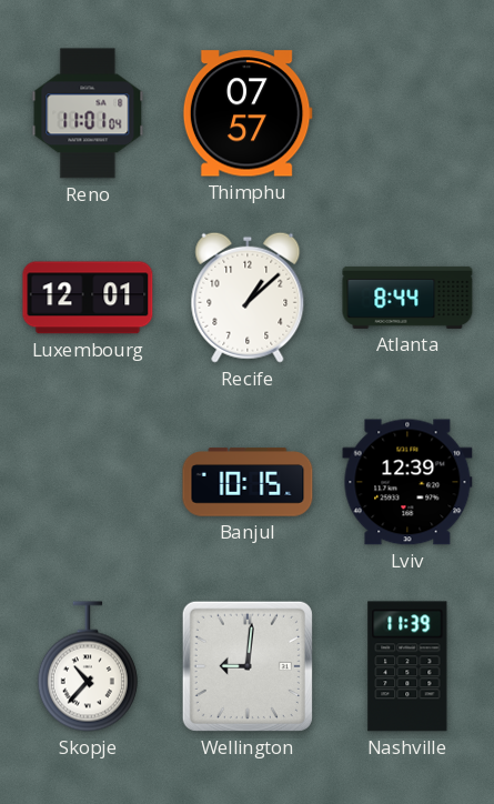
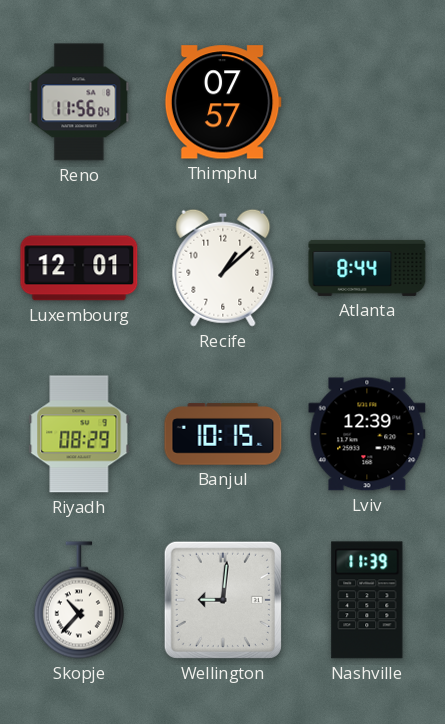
Reno: 11:01 -> 11:56
Riyadh: none -> 08:29
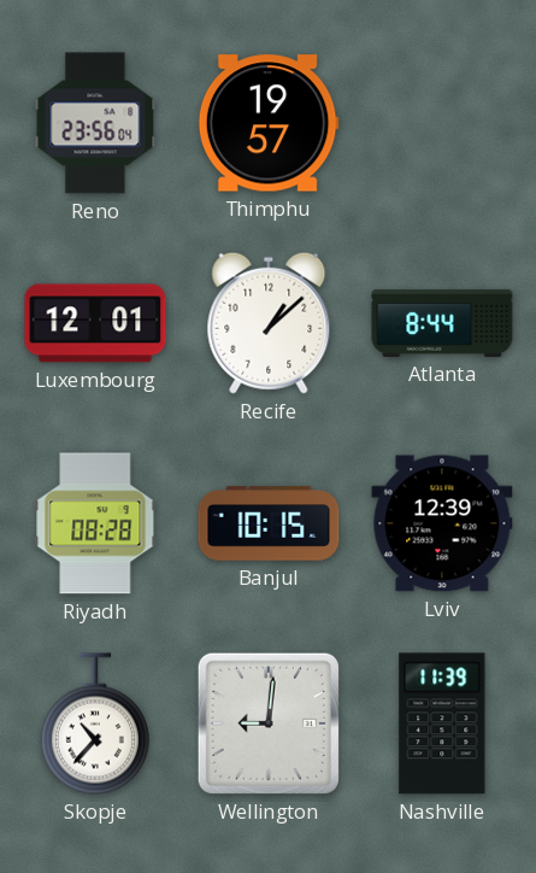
Reno: 11:56 -> 23:56
Thimphu: 07:57 -> 19:57
Riyadh: 08:29 -> 08:28
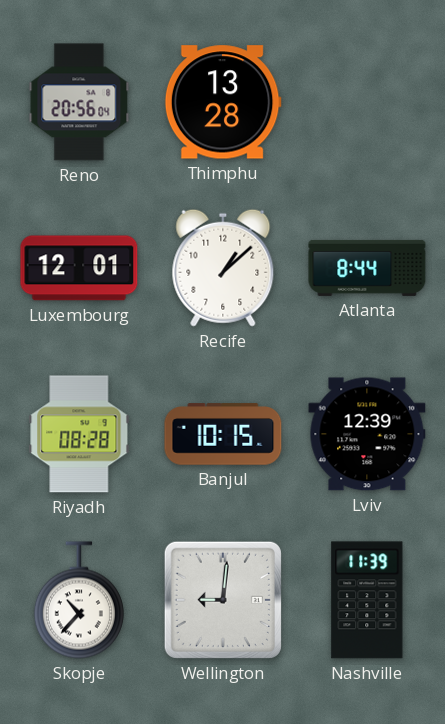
Reno: 23:56 -> 20:56
Thimphu: 19:57 -> 13:28
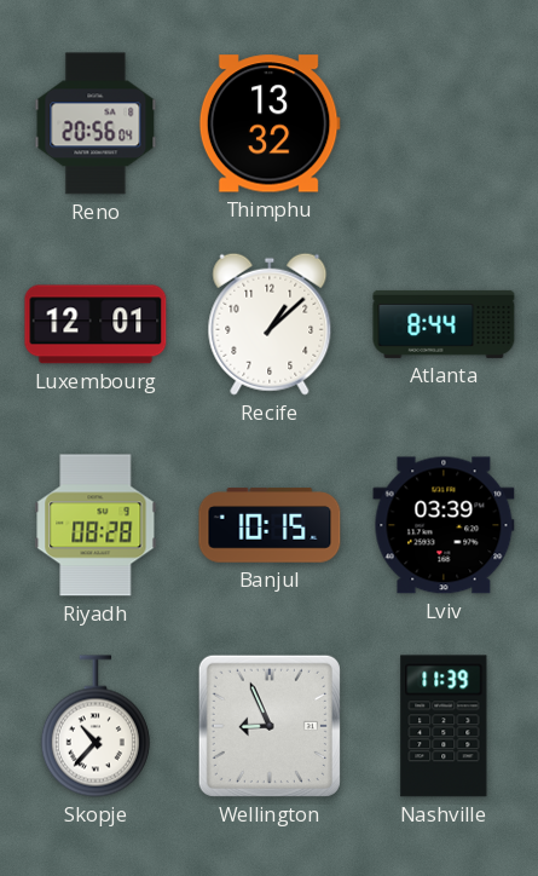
Thimphu: 13:28 -> 13:32
Lviv: 12:39 -> 03:39
Wellington: 9:01 -> 8:56
